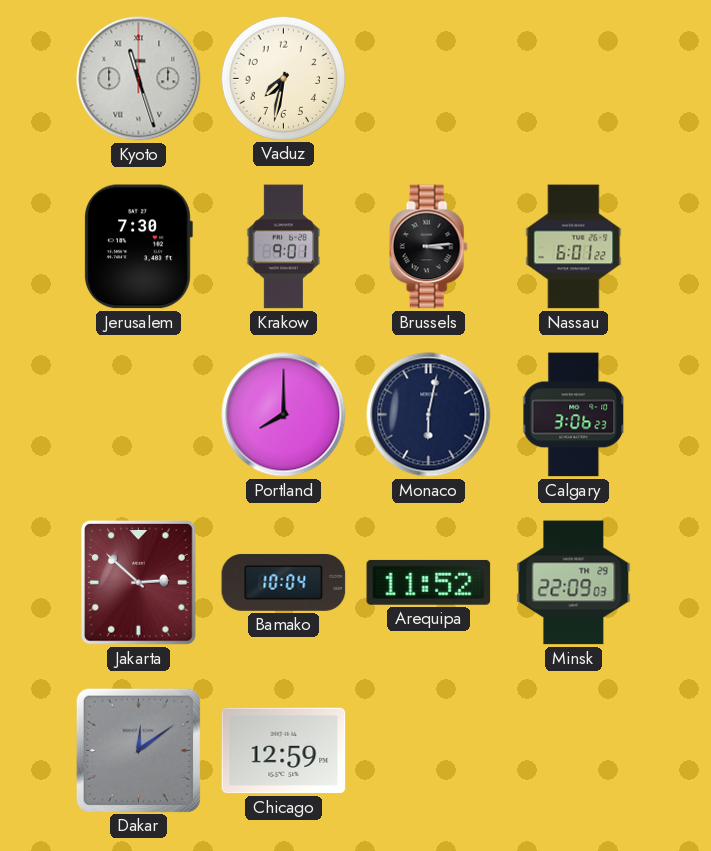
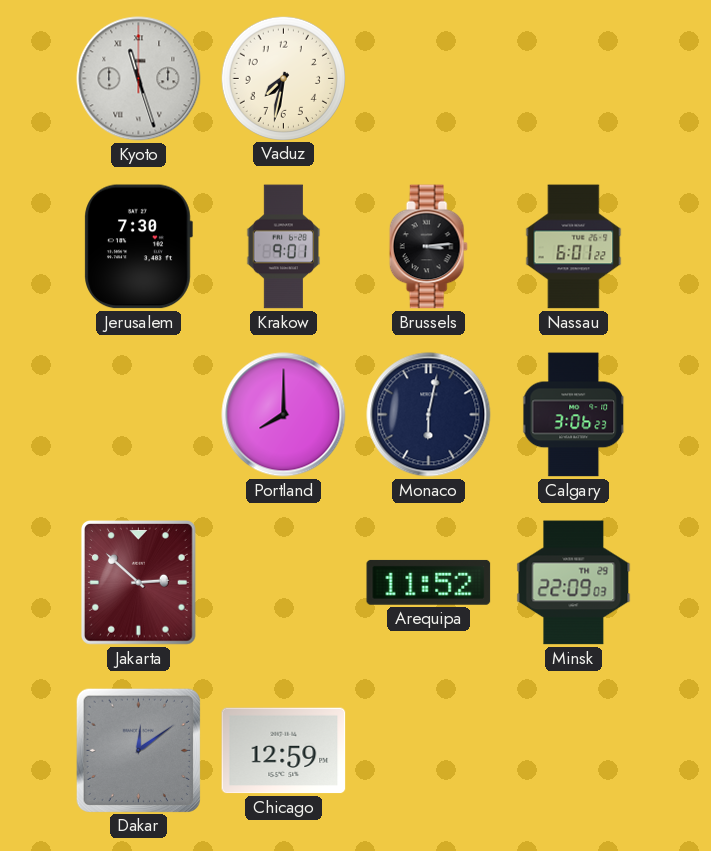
Bamako: 10:04 -> none
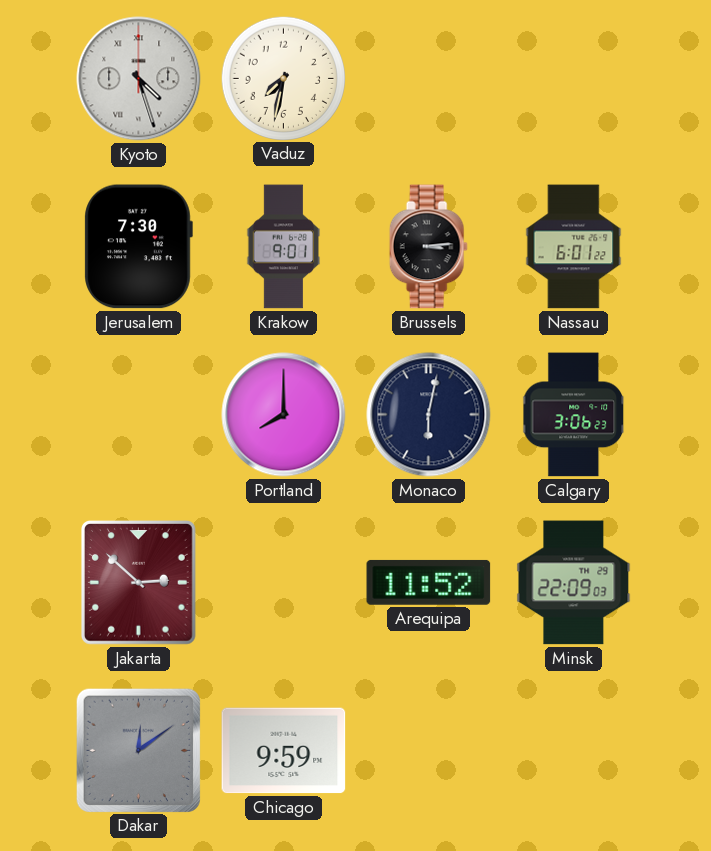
Kyoto: 11:27 -> 4:27
Chicago: 12:59 -> 9:59
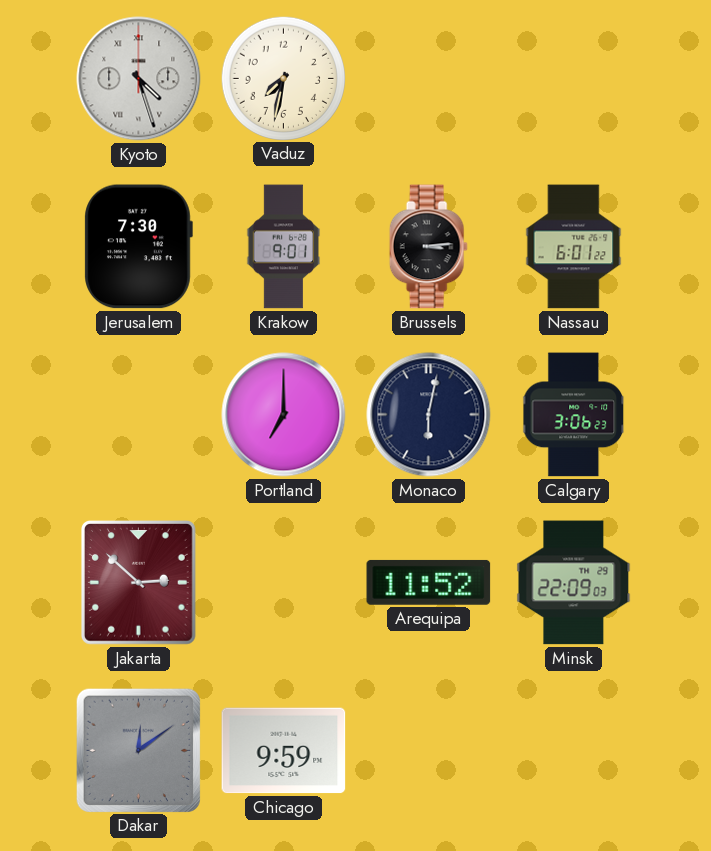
Portland: 8:00 -> 7:00
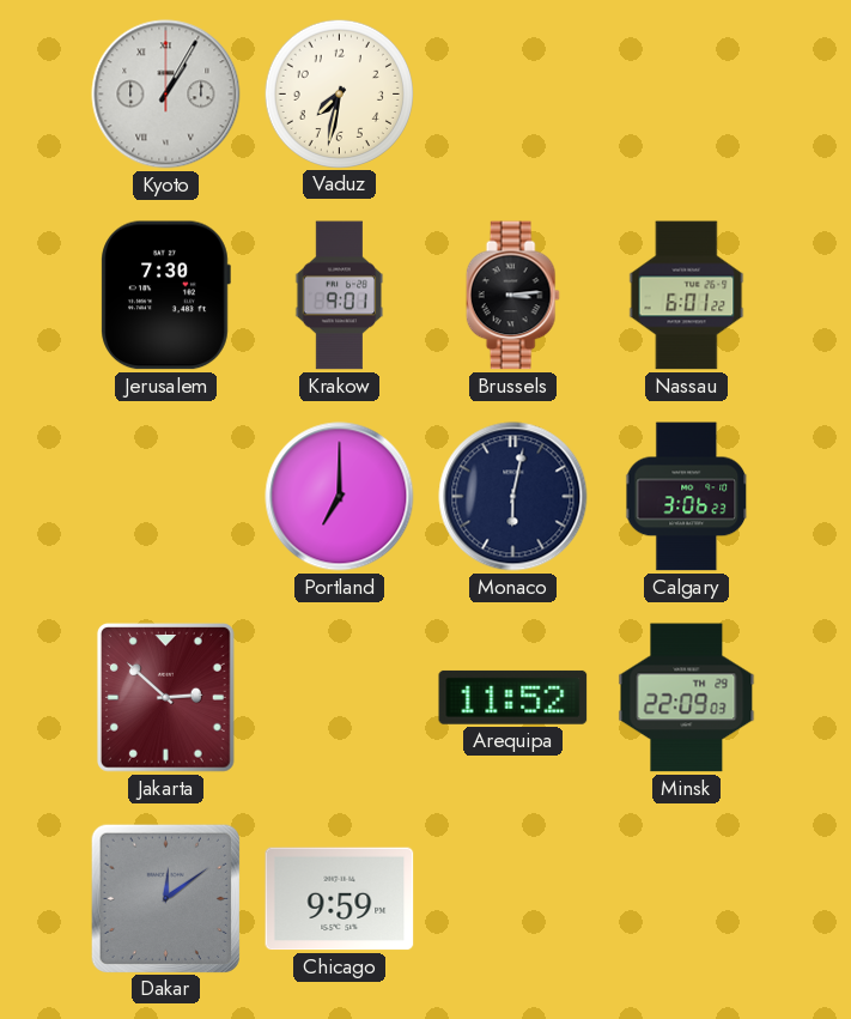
Kyoto: 4:27 -> 1:05
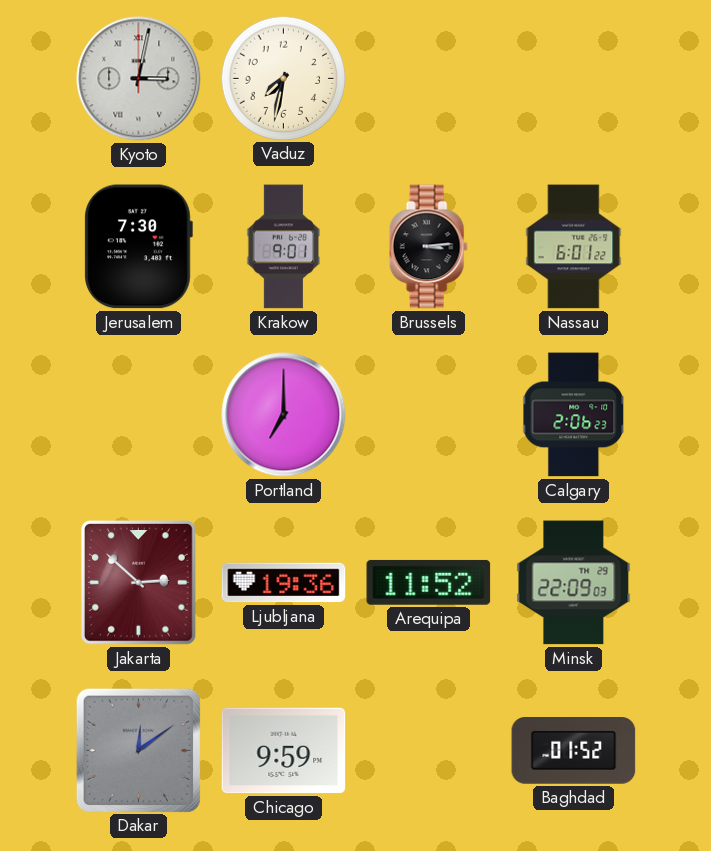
Kyoto: 1:05 -> 3:02
Monaco: 6:02 -> none
Calgary: 3:06 -> 2:06
Ljubljana: none -> 19:36
Baghdad: none -> 01:52
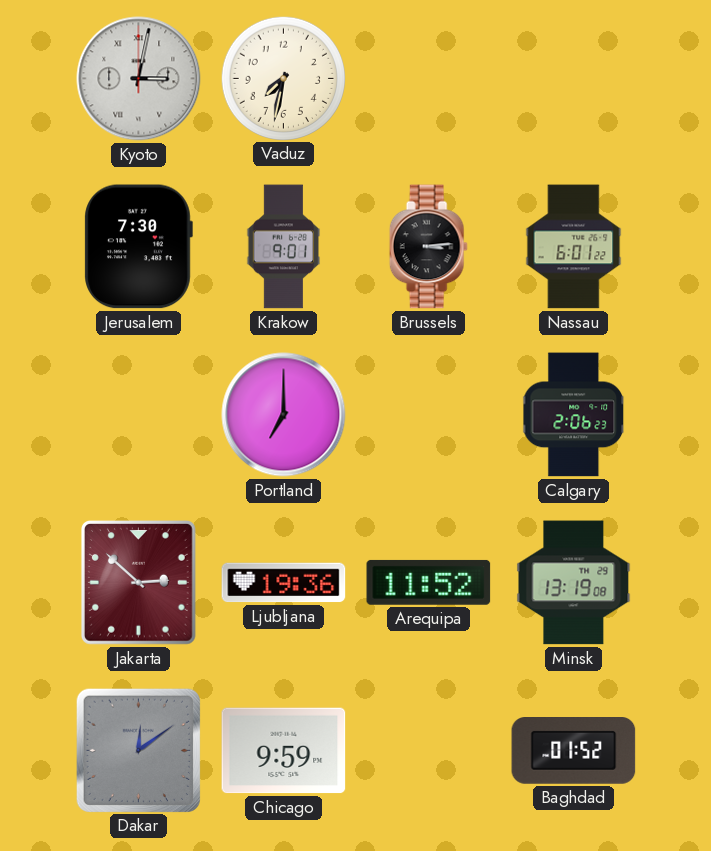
Minsk: 22:09 -> 13:19
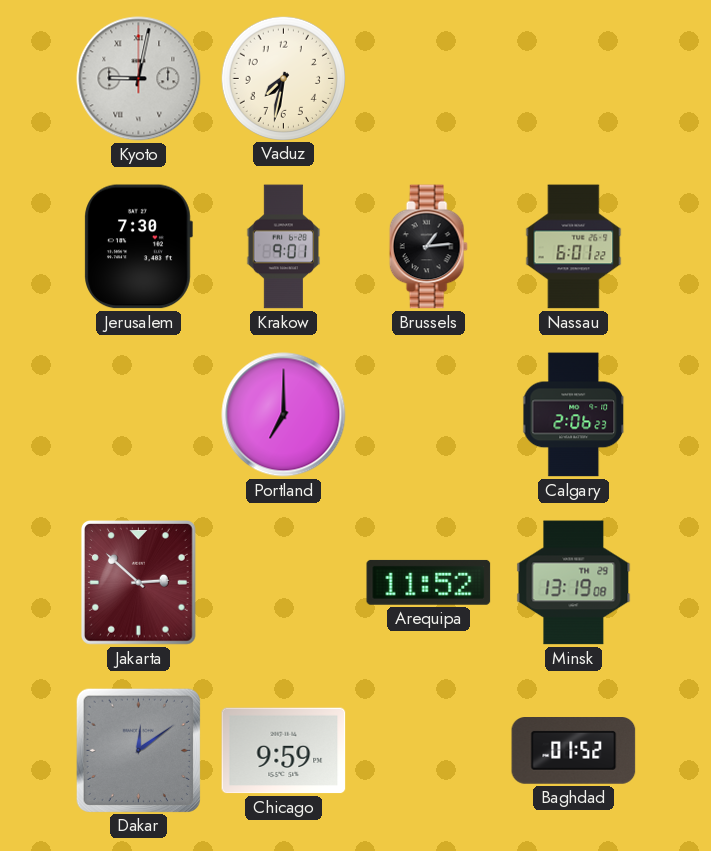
Kyoto: 3:02 -> 9:02
Brussels: 3:14 -> 1:14
Ljubljana: 19:36 -> none
